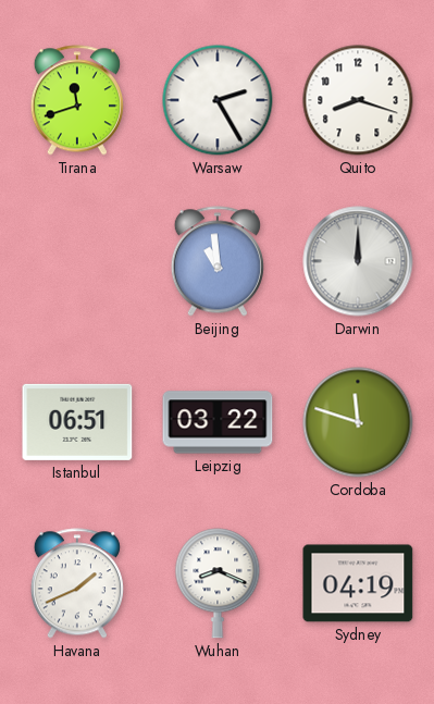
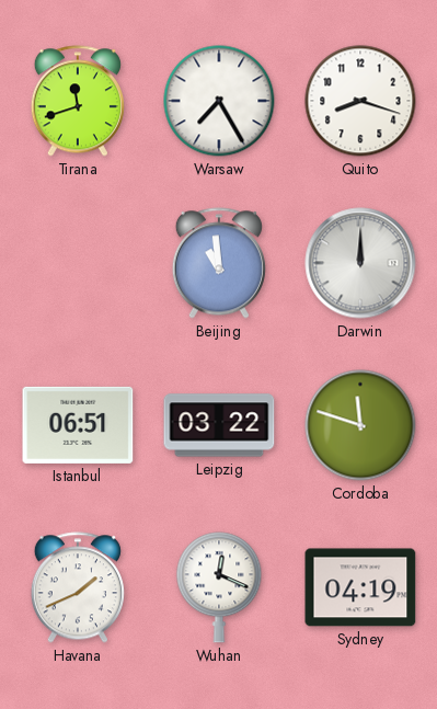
Warsaw: 2:25 -> 7:25
Wuhan: 8:19 -> 12:19
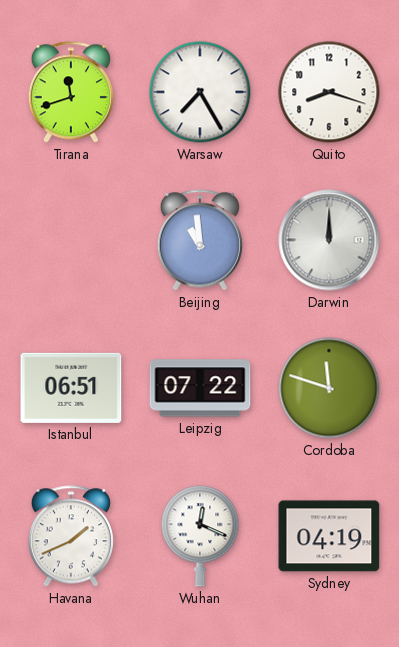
Leipzig: 03:22 -> 07:22
